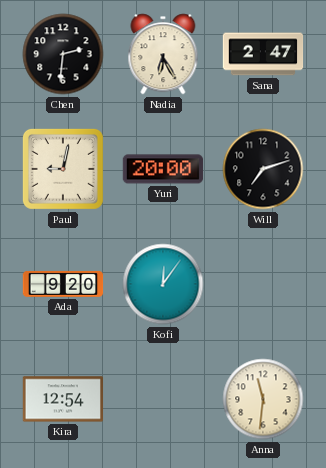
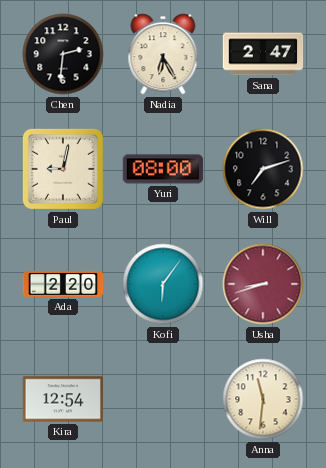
Yuri: 20:00 -> 08:00
Ada: 9:20 -> 2:20
Kofi: 12:06 -> 6:06
Usha: none -> 8:42
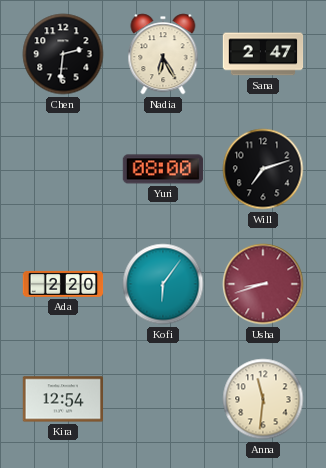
Paul: 9:02 -> none
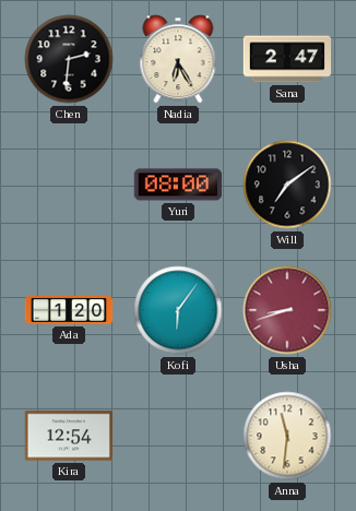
Will: 7:12 -> 7:09
Ada: 2:20 -> 1:20
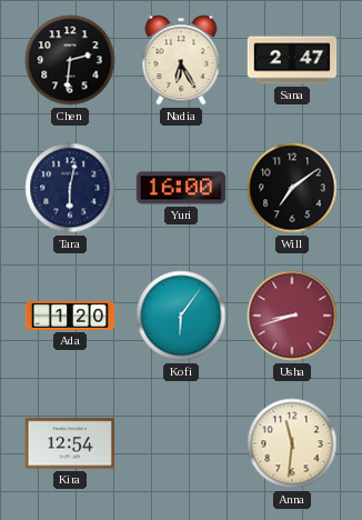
Tara: none -> 6:02
Yuri: 08:00 -> 16:00
